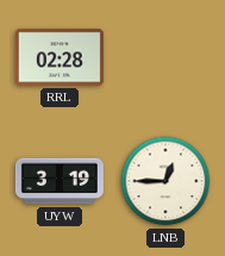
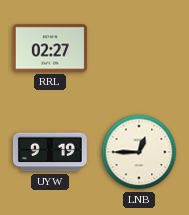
RRL: 02:28 -> 02:27
UYW: 3:19 -> 9:19
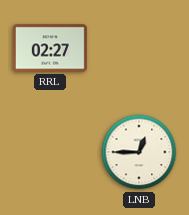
UYW: 9:19 -> none
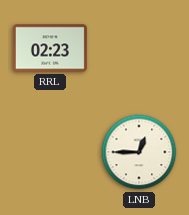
RRL: 02:27 -> 02:23
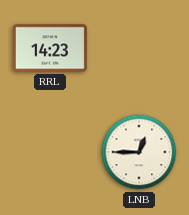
RRL: 02:23 -> 14:23
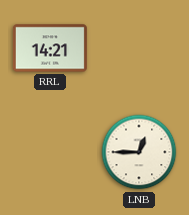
RRL: 14:23 -> 14:21
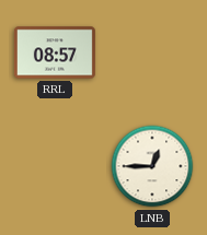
RRL: 14:21 -> 08:57
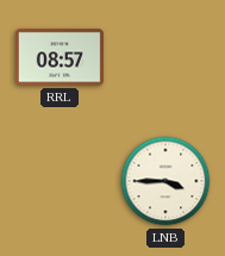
LNB: 12:45 -> 3:45
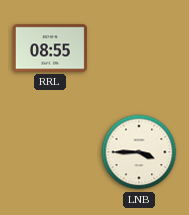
RRL: 08:57 -> 08:55
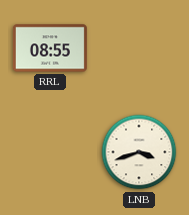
LNB: 3:45 -> 3:42
